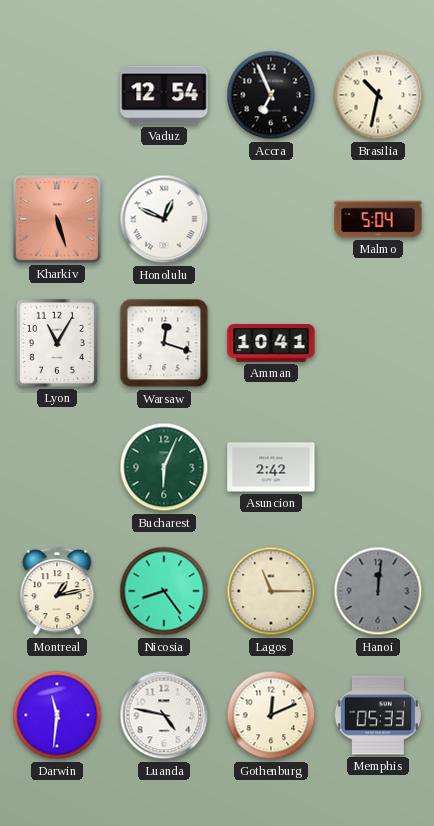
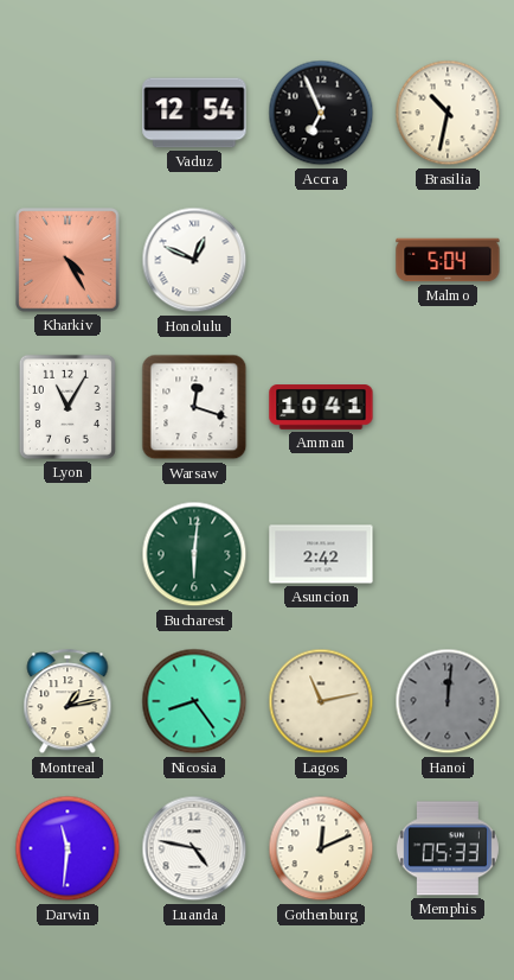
Kharkiv: 5:27 -> 4:25
Bucharest: 6:04 -> 6:01
Lagos: 11:15 -> 11:13
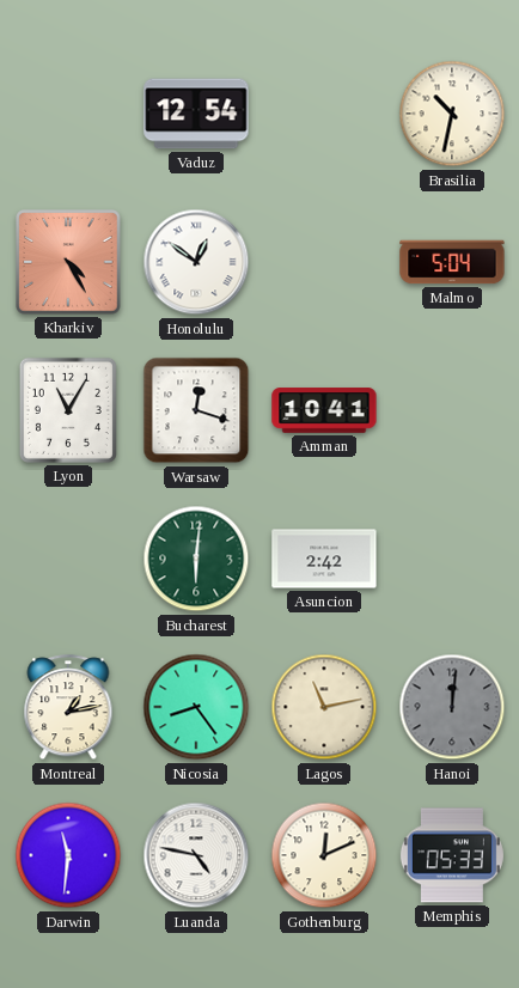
Accra: 6:56 -> none
Honolulu: 12:49 -> 12:51
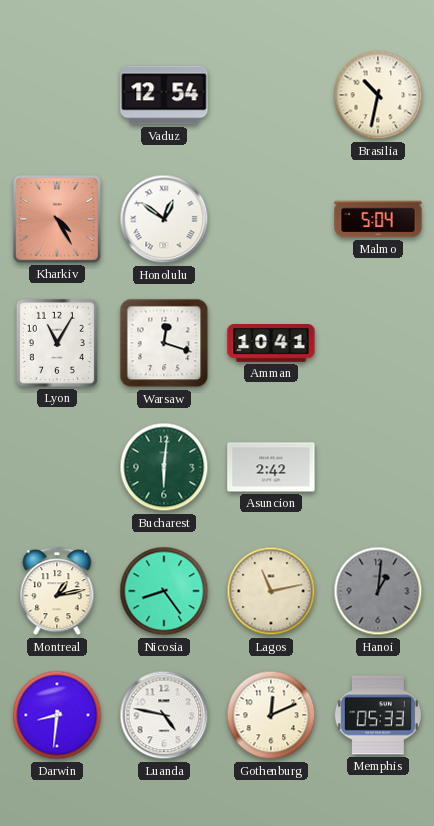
Hanoi: 12:01 -> 1:01
Darwin: 11:31 -> 8:31
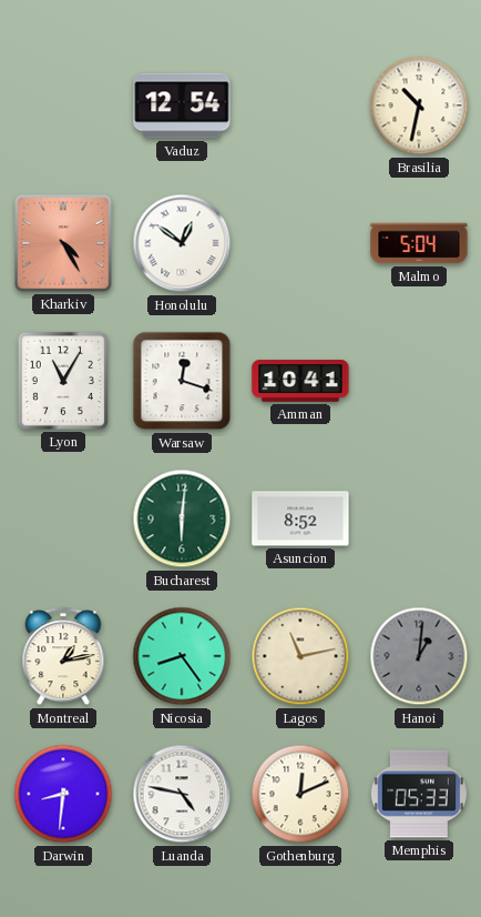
Asuncion: 2:42 -> 8:52
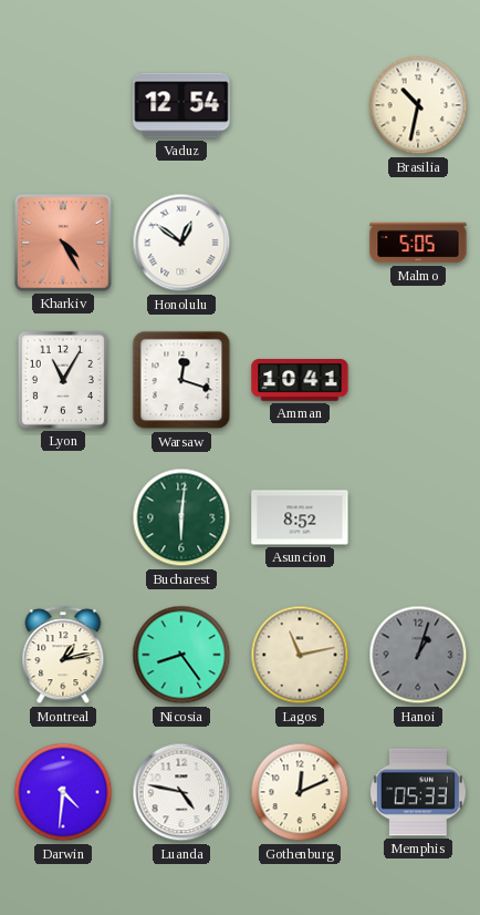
Malmo: 5:04 -> 5:05
Hanoi: 1:01 -> 1:03
Darwin: 8:31 -> 4:31
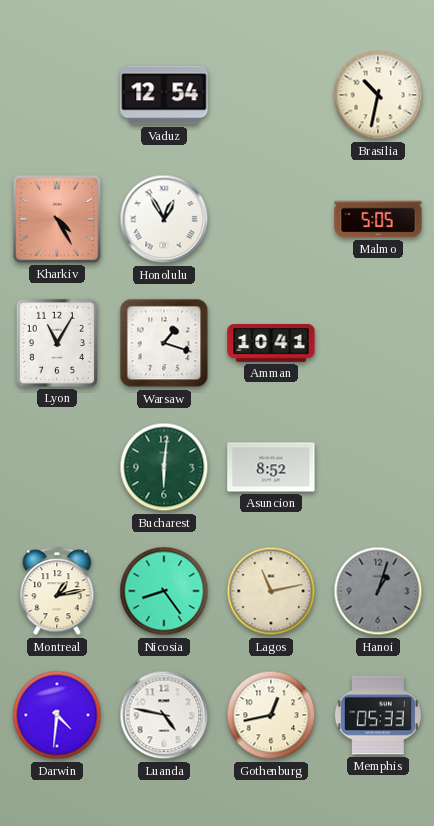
Honolulu: 12:51 -> 12:55
Warsaw: 12:18 -> 1:18
Gothenburg: 12:11 -> 12:43
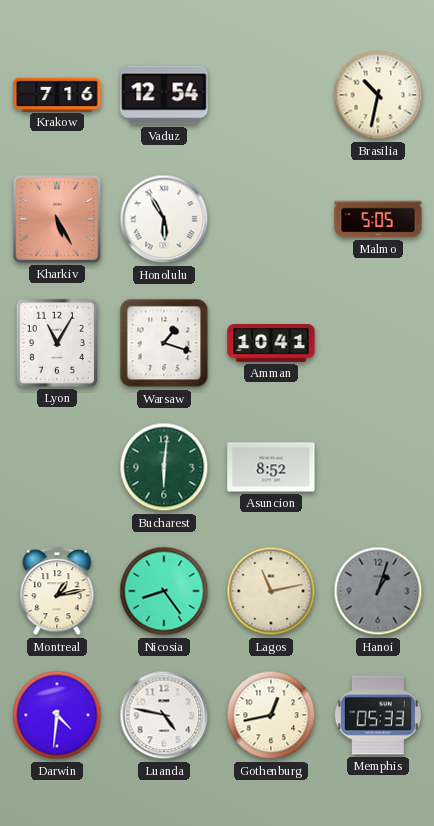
Krakow: none -> 7:16
Kharkiv: 4:25 -> 5:25
Honolulu: 12:55 -> 5:55
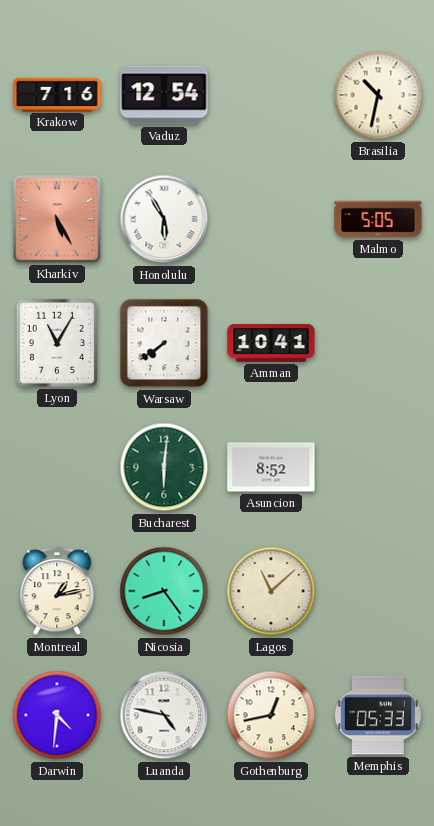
Warsaw: 1:18 -> 7:39
Lagos: 11:13 -> 11:08
Hanoi: 1:03 -> none
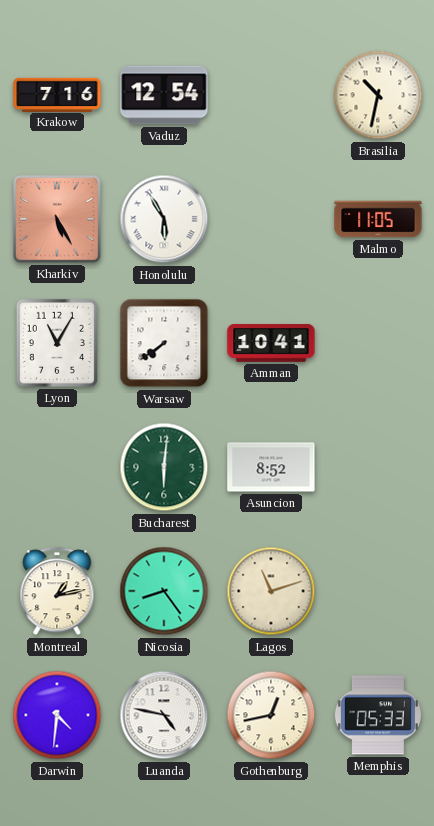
Malmo: 5:05 -> 11:05
Lagos: 11:08 -> 11:12
